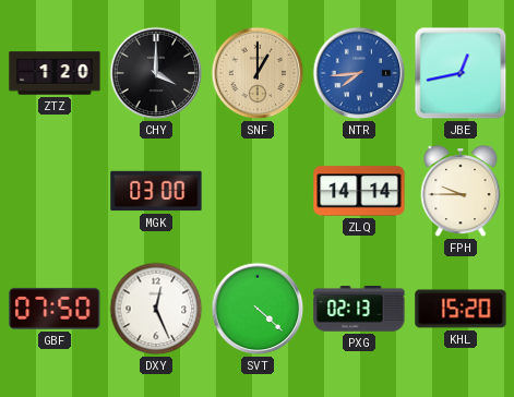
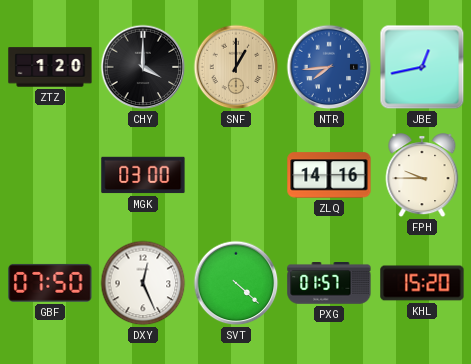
ZLQ: 14:14 -> 14:16
PXG: 02:13 -> 01:57
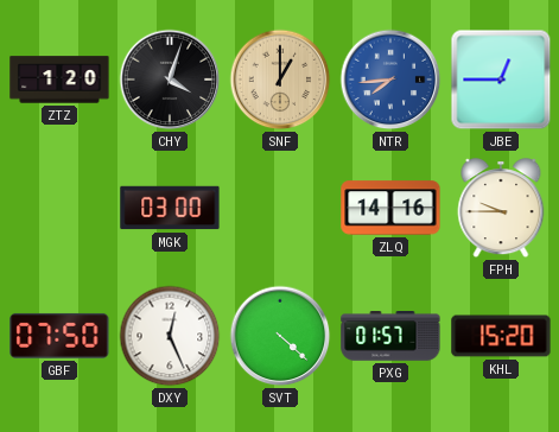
CHY: 4:00 -> 4:03
JBE: 12:43 -> 12:45
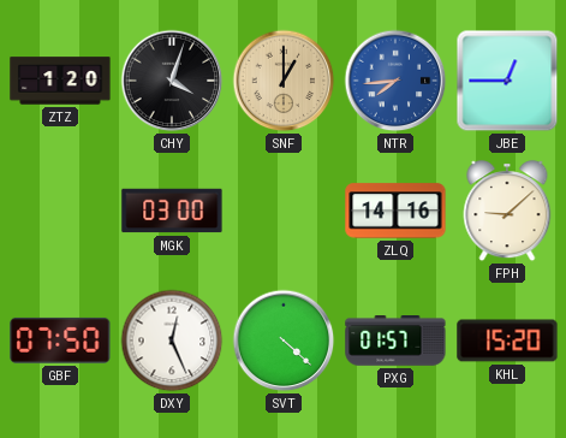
FPH: 9:45 -> 9:08
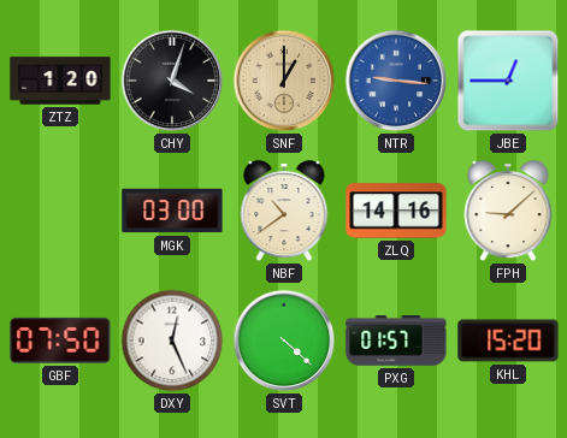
NTR: 7:44 -> 9:16
NBF: none -> 10:39
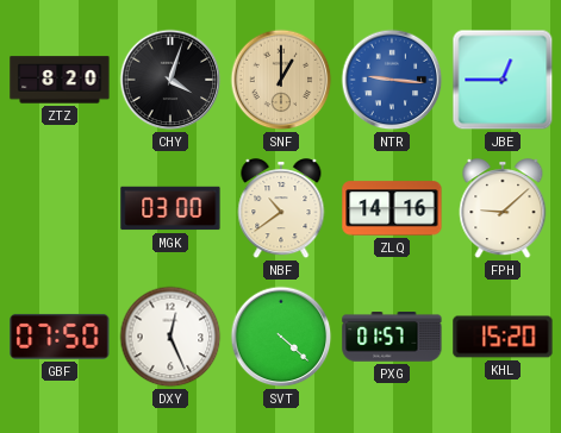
ZTZ: 1:20 -> 8:20
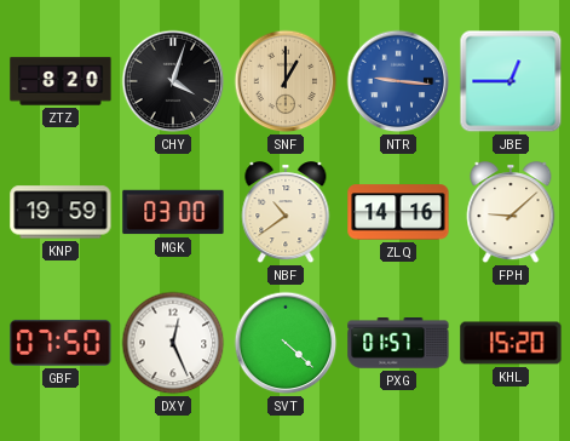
KNP: none -> 19:59
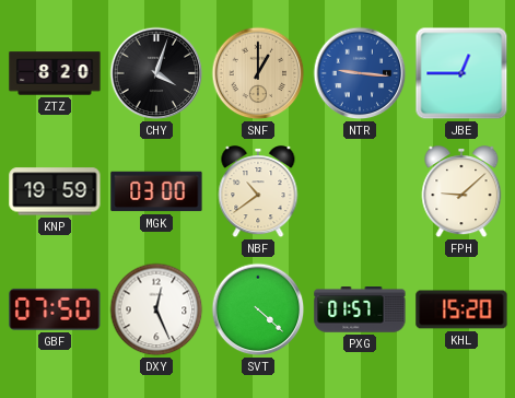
ZLQ: 14:16 -> none
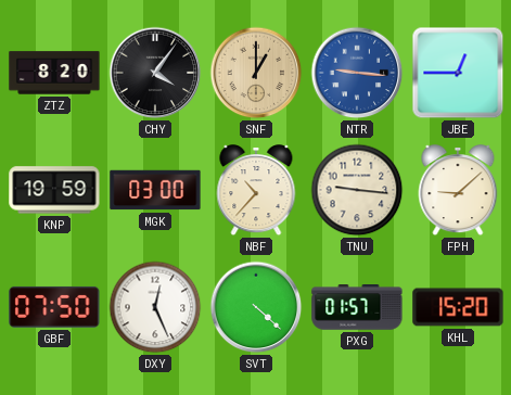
CHY: 4:03 -> 4:06
NBF: 10:39 -> 10:37
TNU: none -> 9:16
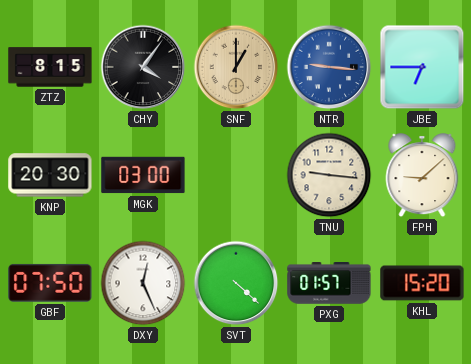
ZTZ: 8:20 -> 8:15
JBE: 12:45 -> 6:45
KNP: 19:59 -> 20:30
NBF: 10:37 -> none
